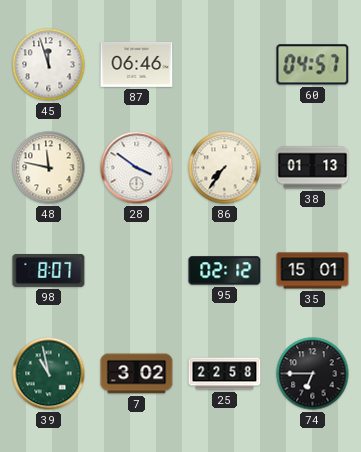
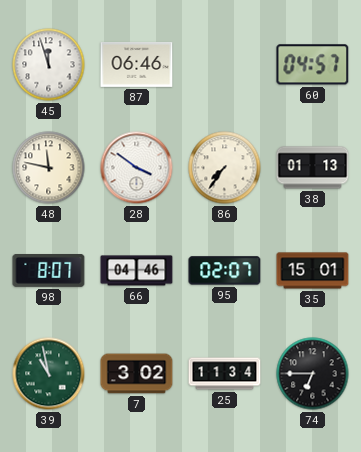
66: none -> 04:46
95: 02:12 -> 02:07
25: 22:58 -> 11:34
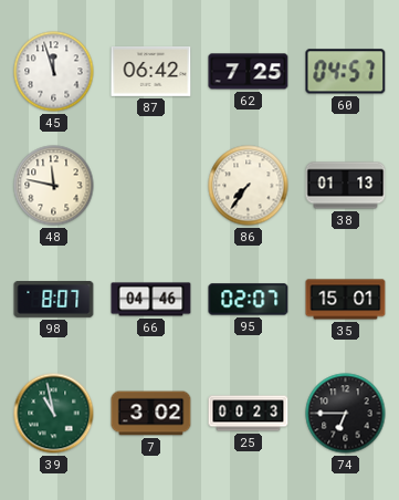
87: 06:46 -> 06:42
62: none -> 7:25
28: 3:51 -> none
25: 11:34 -> 00:23
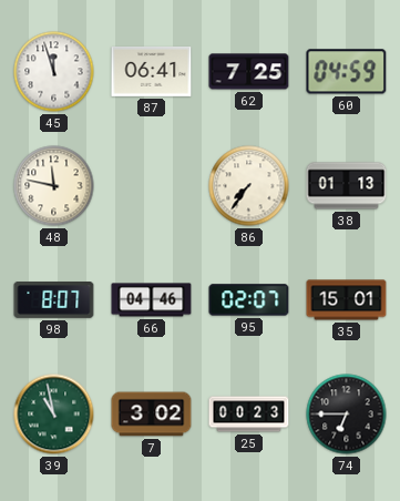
87: 06:42 -> 06:41
60: 04:57 -> 04:59
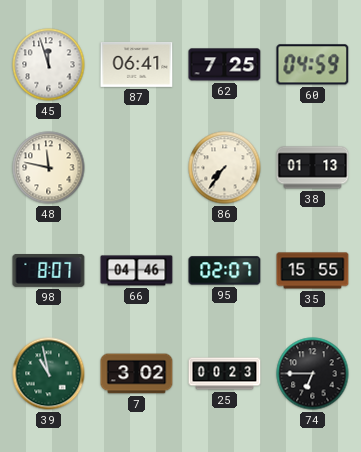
35: 15:01 -> 15:55
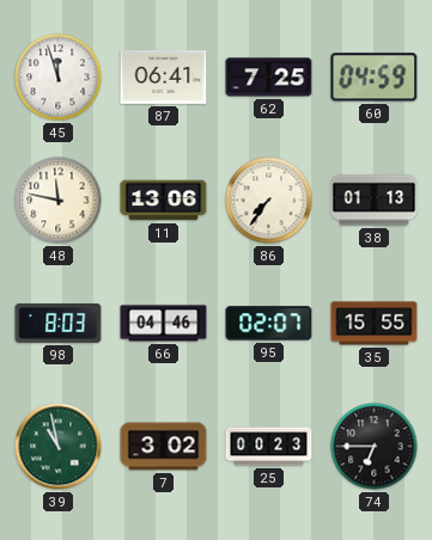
11: none -> 13:06
98: 8:07 -> 8:03
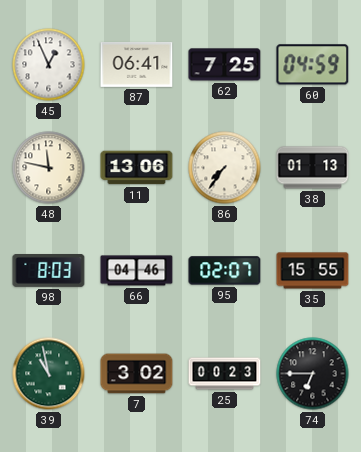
45: 11:57 -> 12:56
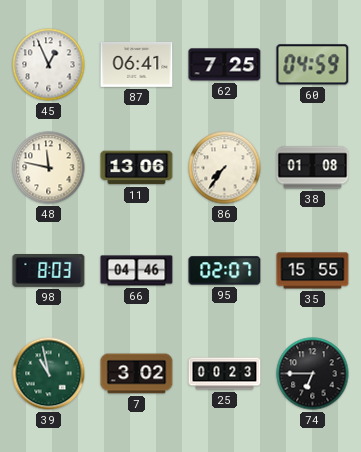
38: 01:13 -> 01:08
